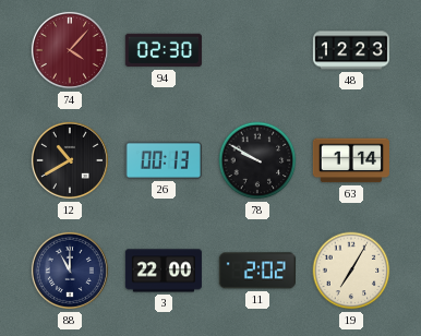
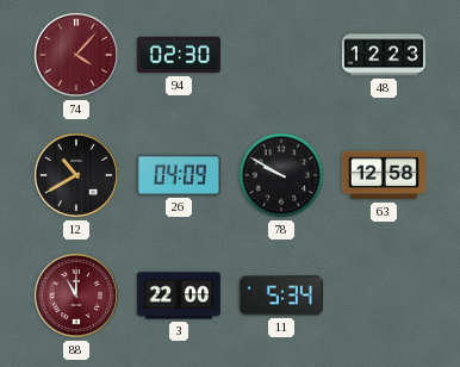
26: 00:13 -> 04:09
63: 1:14 -> 12:58
88 dial: navy -> burgundy
11: 2:02 -> 5:34
19: 7:05 -> none
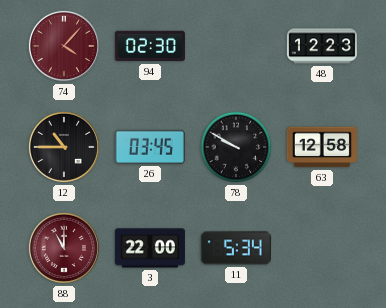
12: 10:40 -> 10:45
26: 04:09 -> 03:45
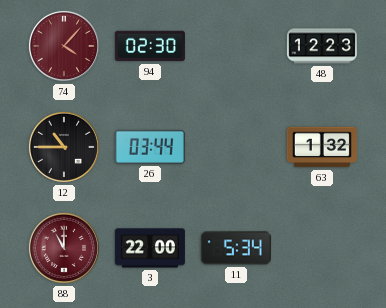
26: 03:45 -> 03:44
78: 9:50 -> none
63: 12:58 -> 1:32
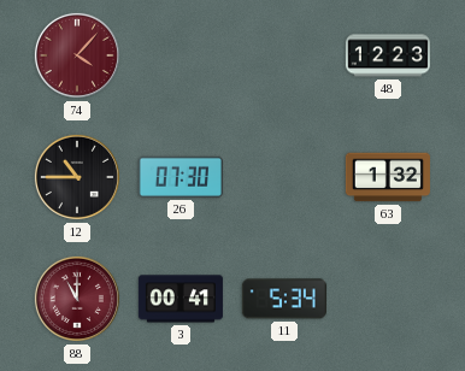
94: 02:30 -> none
26: 03:44 -> 07:30
3: 22:00 -> 00:41
